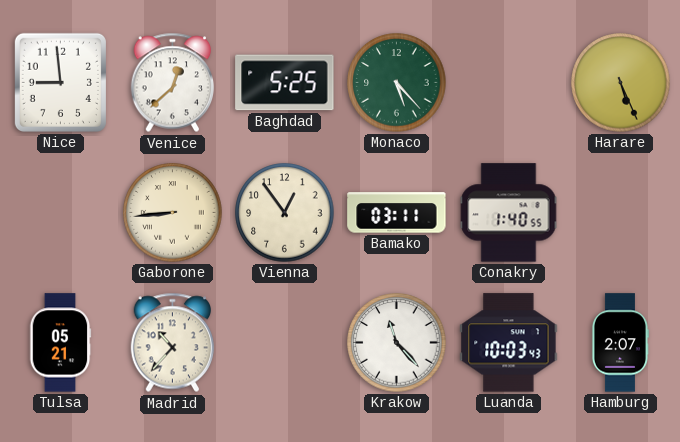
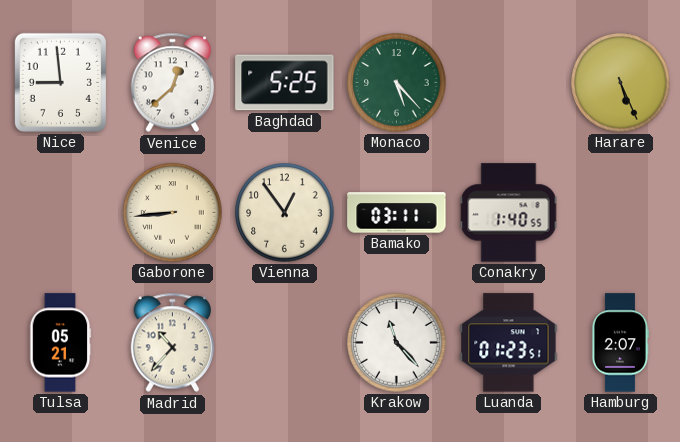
Luanda: 10:03 -> 01:23
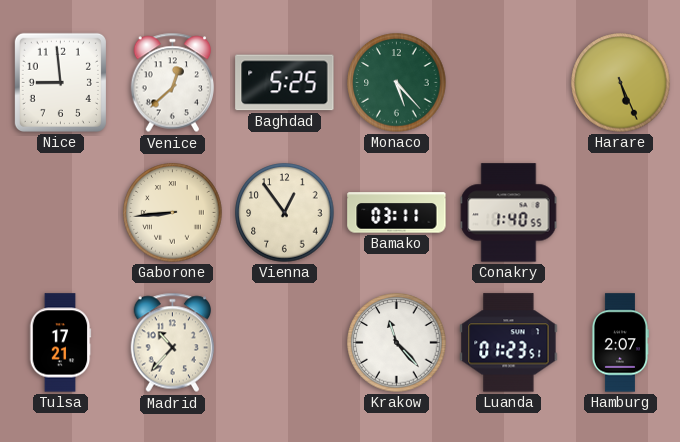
Tulsa: 05:21 -> 17:21
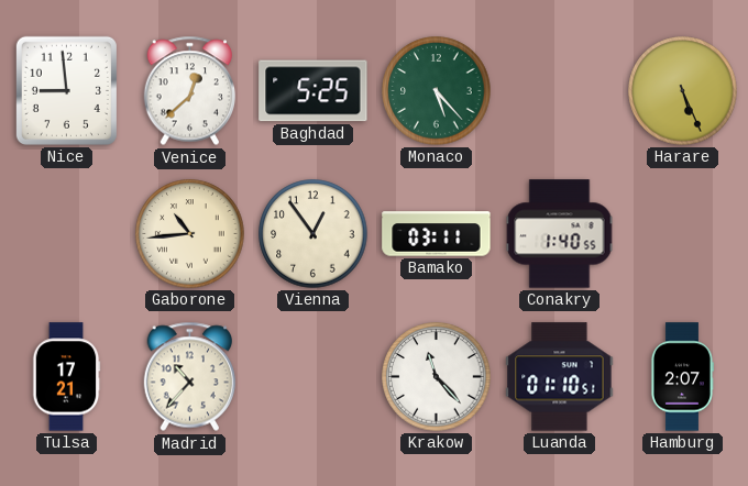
Gaborone: 8:44 -> 10:44
Luanda: 01:23 -> 01:10
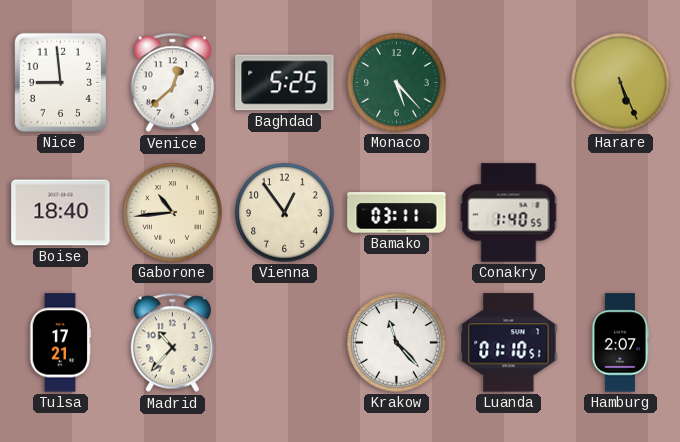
Boise: none -> 18:40
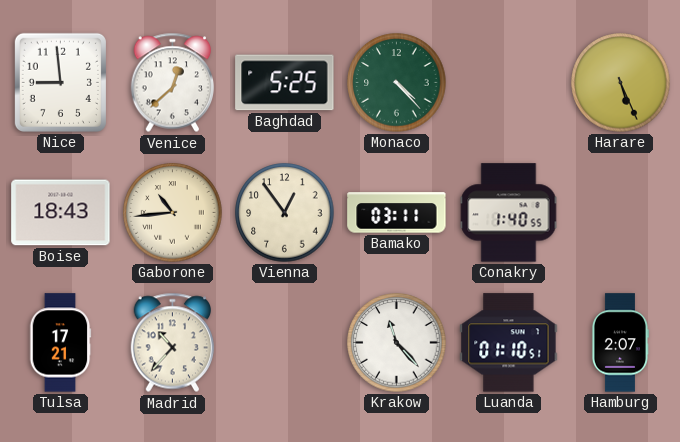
Monaco: 5:23 -> 4:23
Boise: 18:40 -> 18:43
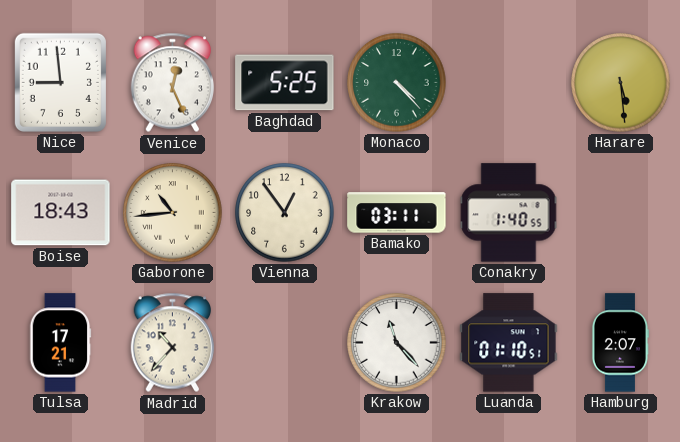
Venice: 12:38 -> 12:26
Harare: 5:26 -> 5:29
